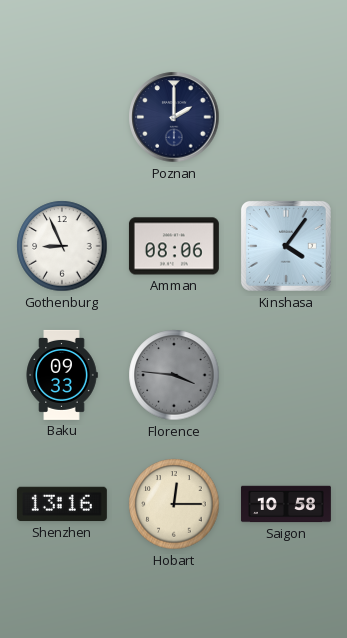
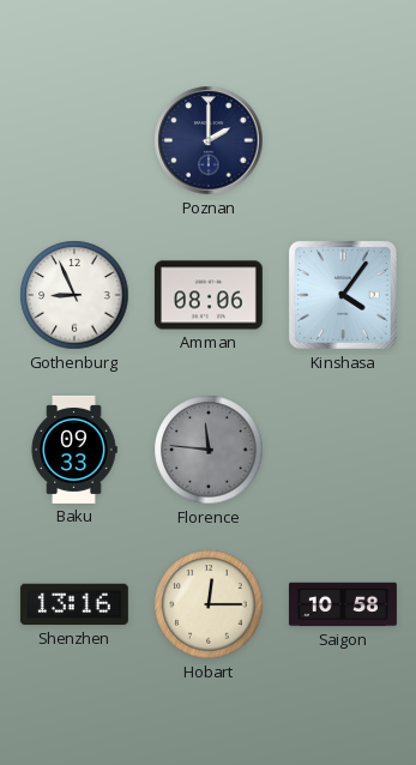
Florence: 3:46 -> 11:46
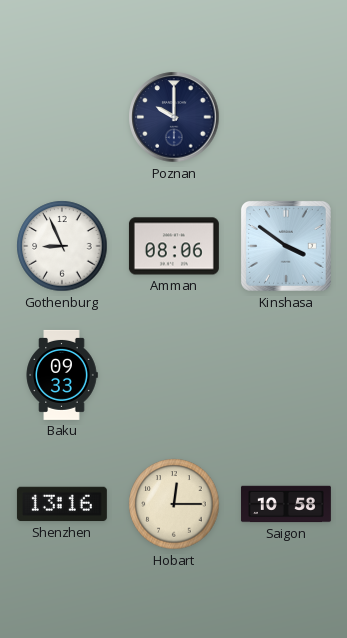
Poznan: 2:00 -> 10:00
Kinshasa: 4:06 -> 3:51
Florence: 11:46 -> none
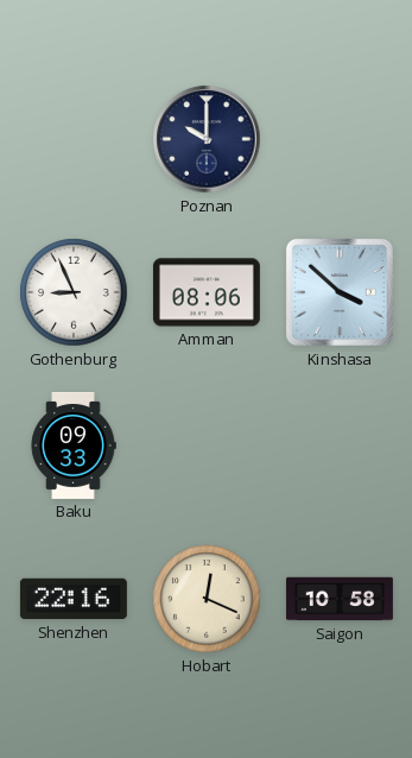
Kinshasa: 3:51 -> 3:52
Shenzhen: 13:16 -> 22:16
Hobart: 12:15 -> 12:19
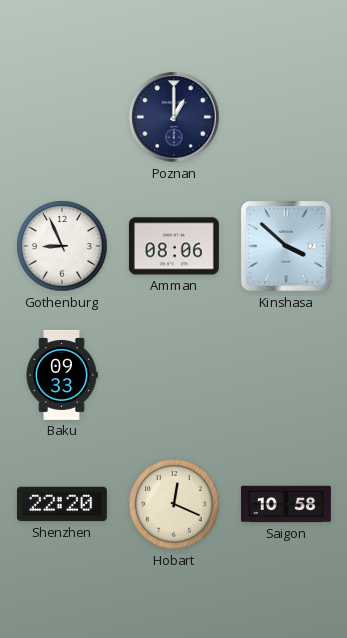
Poznan: 10:00 -> 1:00
Shenzhen: 22:16 -> 22:20
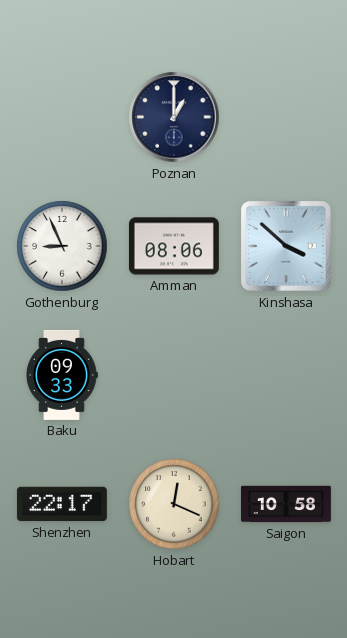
Shenzhen: 22:20 -> 22:17
